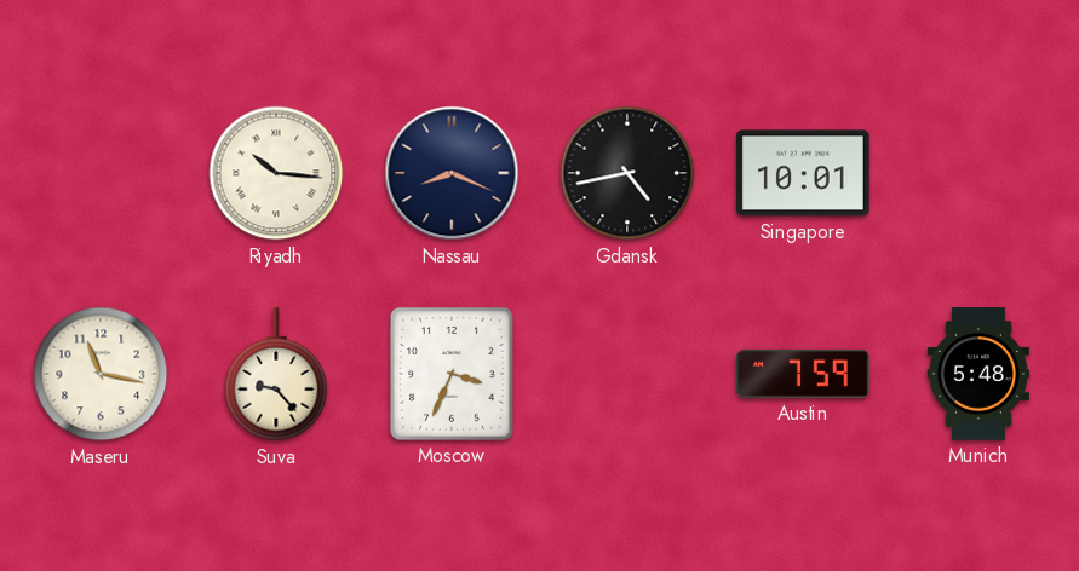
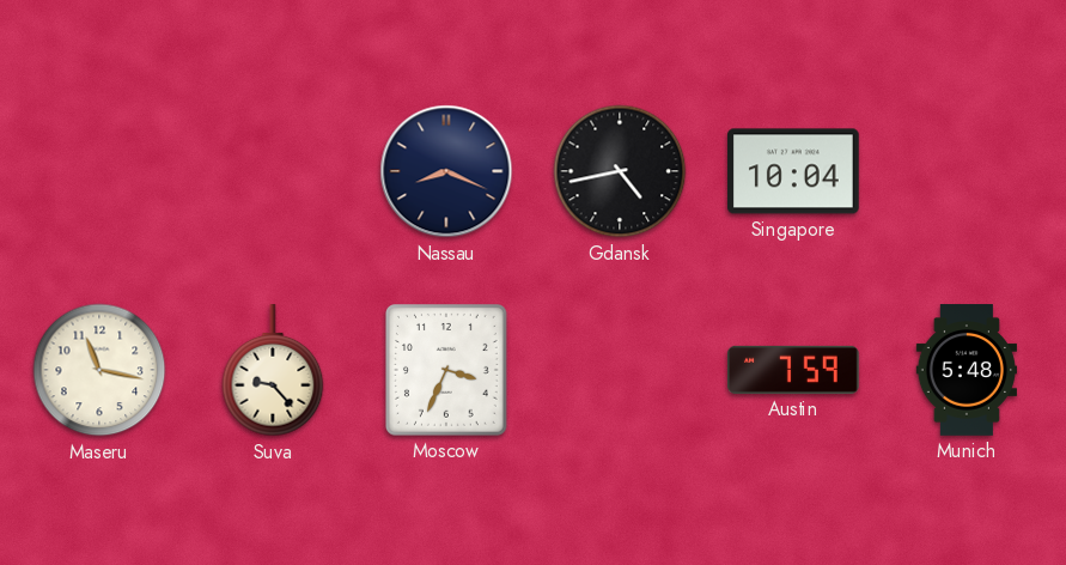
Riyadh: 10:16 -> none
Singapore: 10:01 -> 10:04
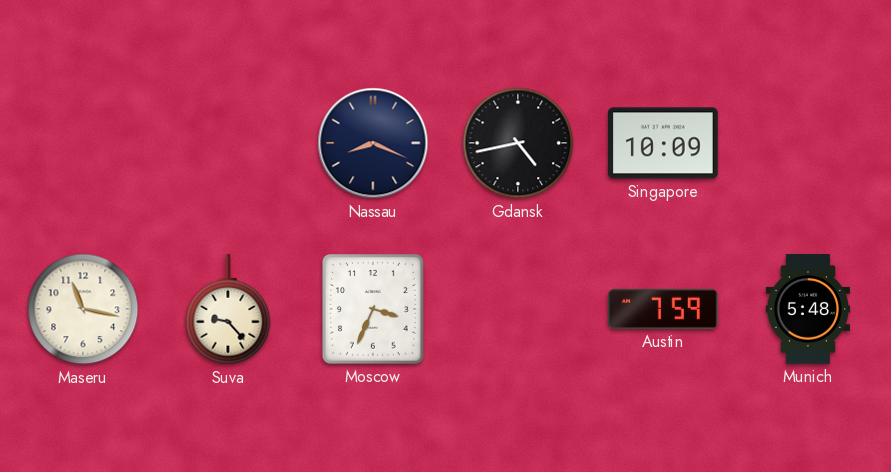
Singapore: 10:04 -> 10:09
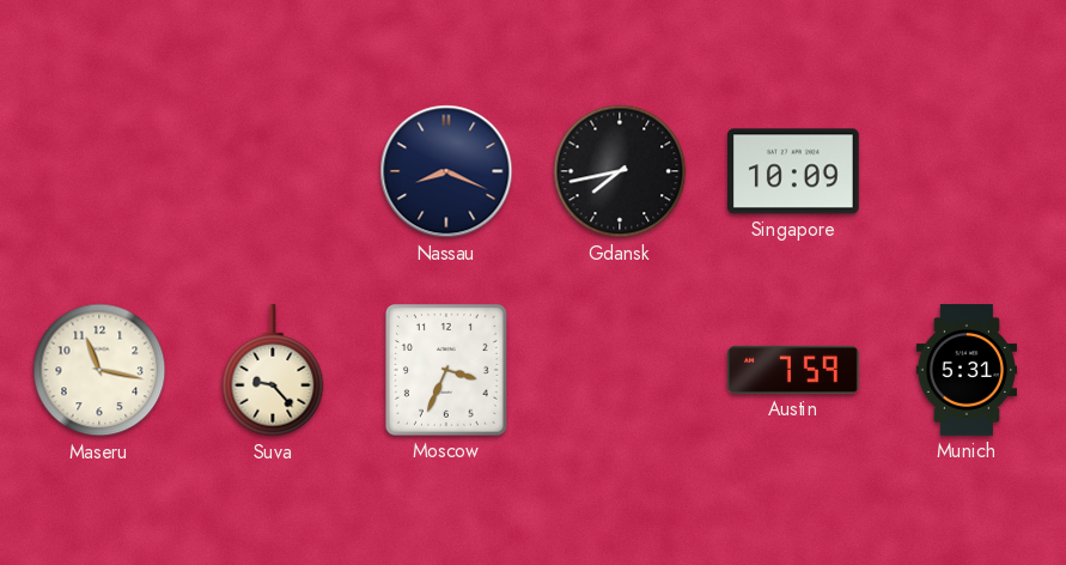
Gdansk: 4:43 -> 7:43
Munich: 5:48 -> 5:31
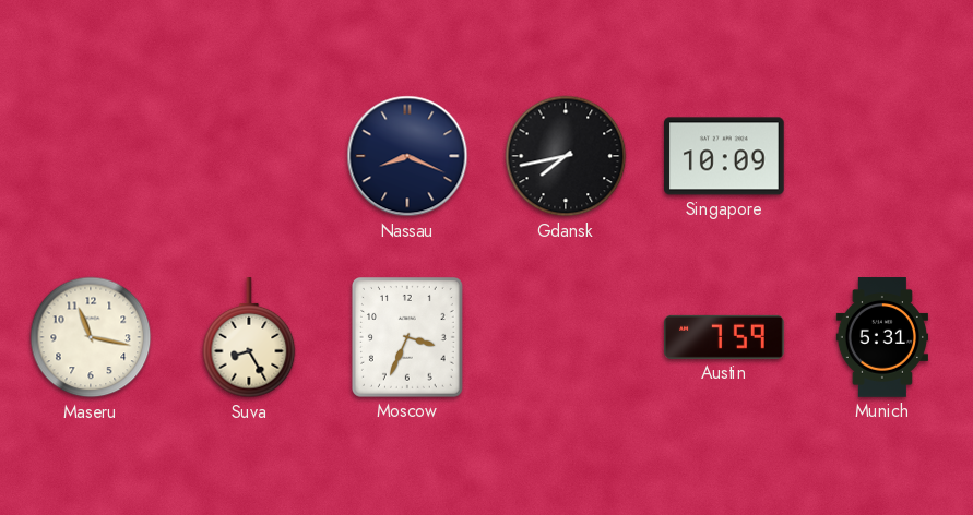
Suva: 9:23 -> 8:25
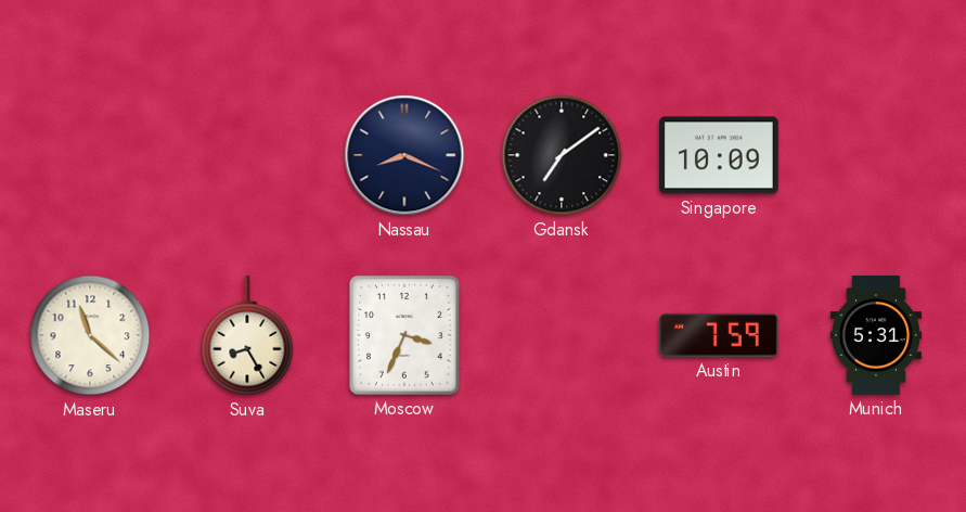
Gdansk: 7:43 -> 7:09
Maseru: 11:17 -> 11:22
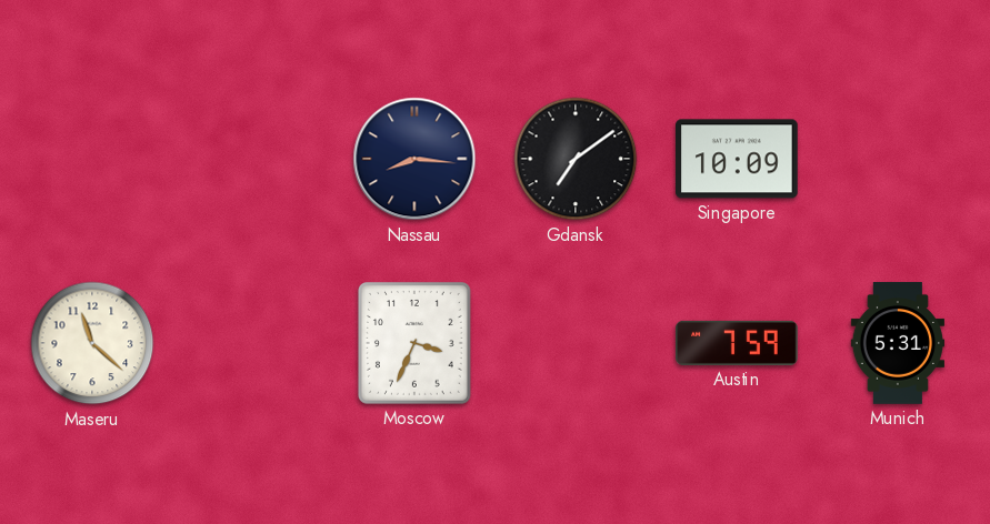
Nassau: 8:19 -> 8:16
Suva: 8:25 -> none
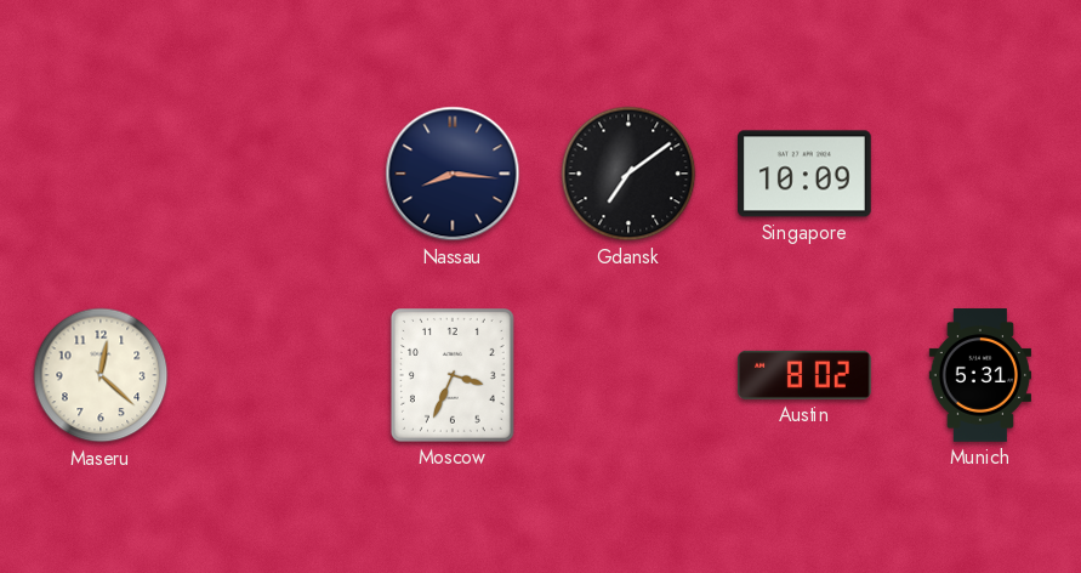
Maseru: 11:22 -> 12:22
Austin: 7:59 -> 8:02
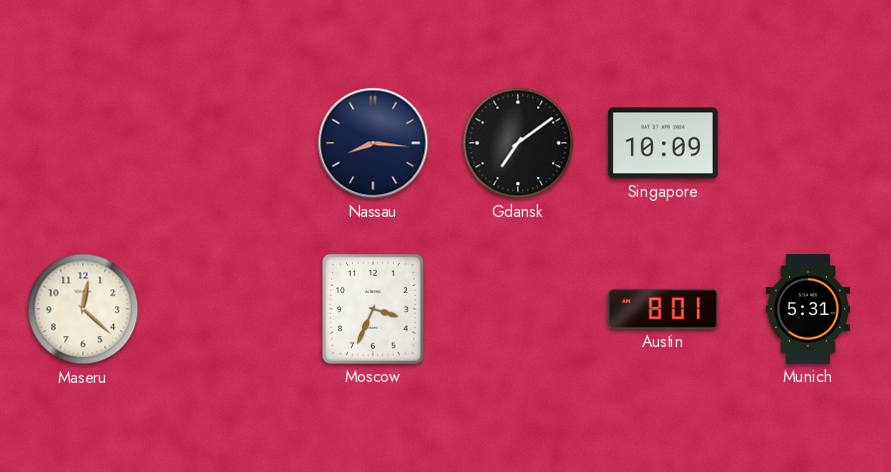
Austin: 8:02 -> 8:01
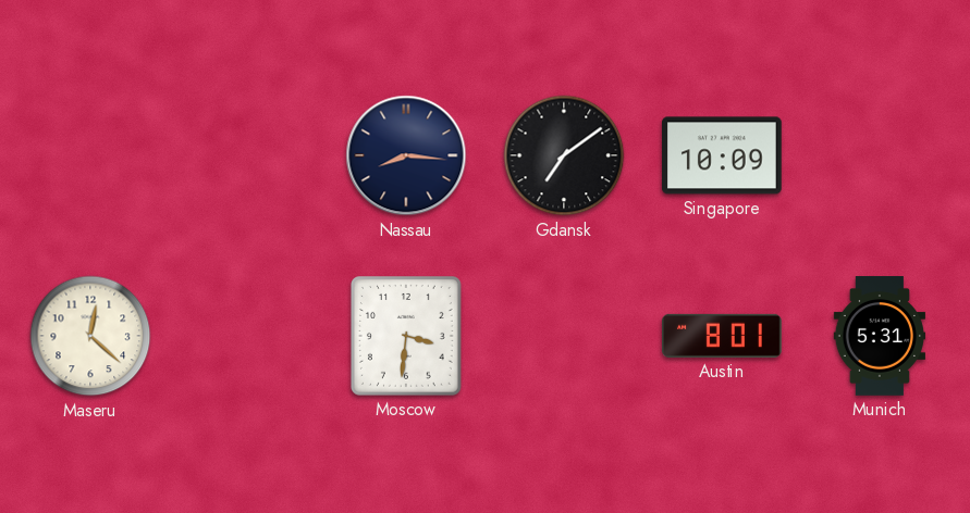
Moscow: 3:34 -> 3:31
